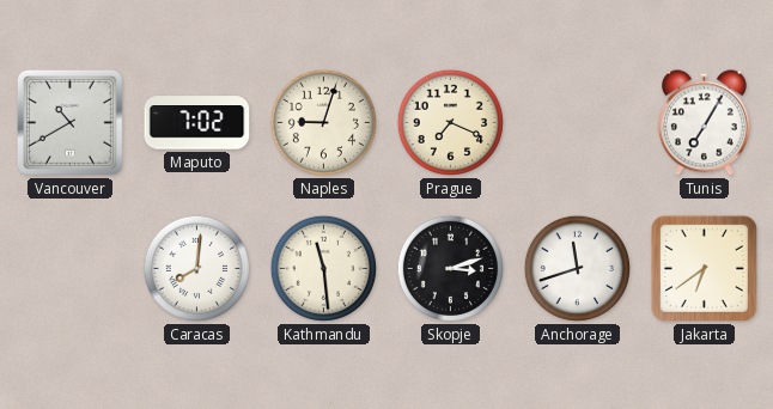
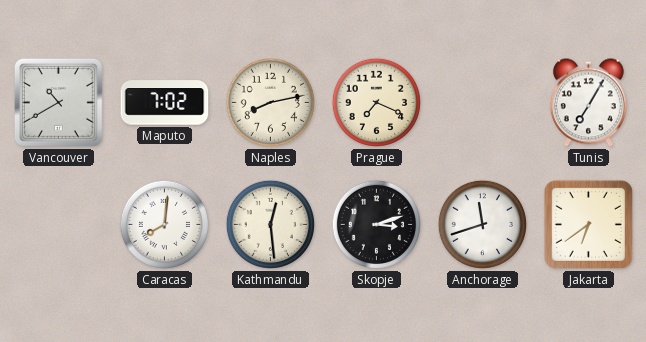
Naples: 9:03 -> 8:13
Kathmandu: 11:29 -> 12:29
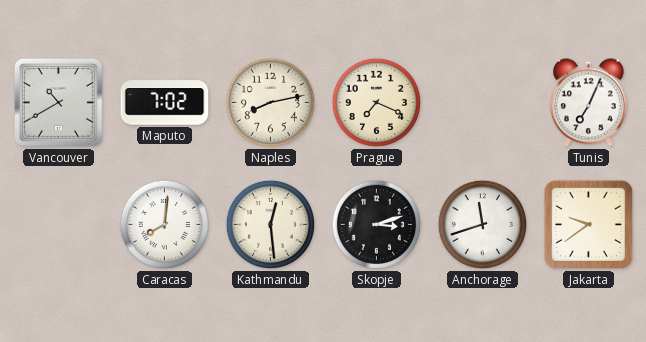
Tunis: 7:05 -> 7:04
Jakarta: 6:39 -> 9:39
